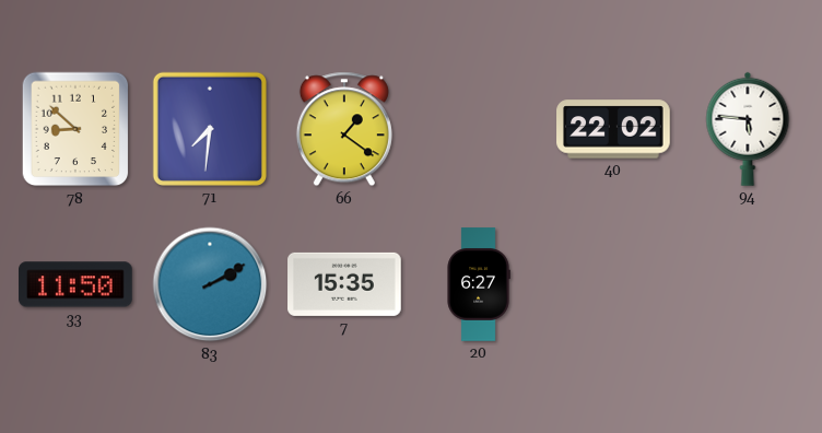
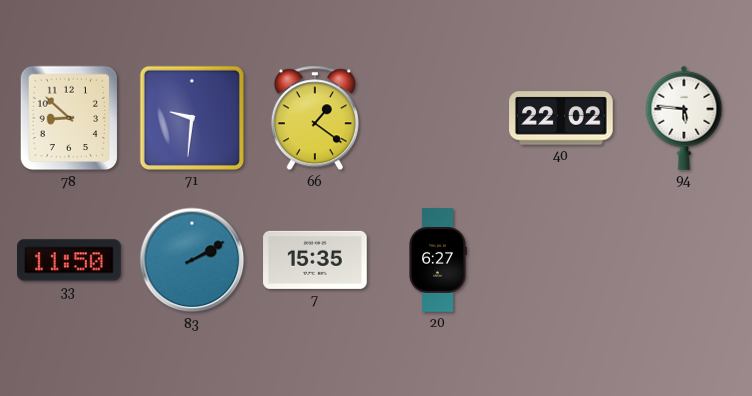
71: 7:31 -> 9:31
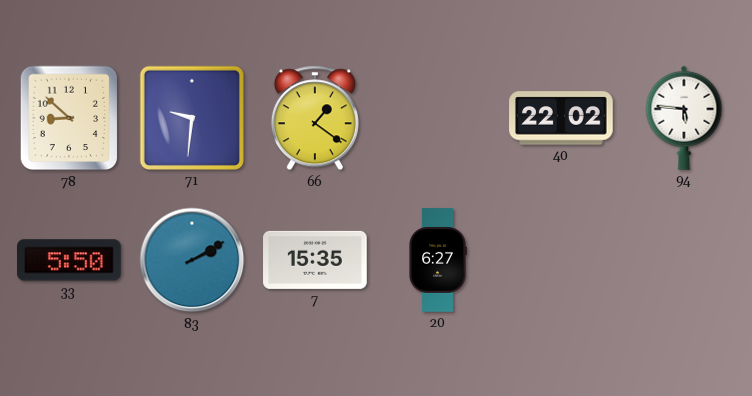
33: 11:50 -> 5:50
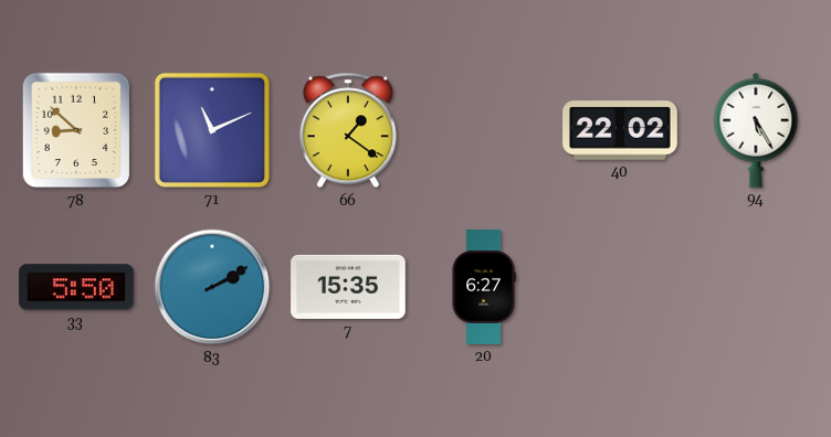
71: 9:31 -> 11:11
94: 5:46 -> 5:25
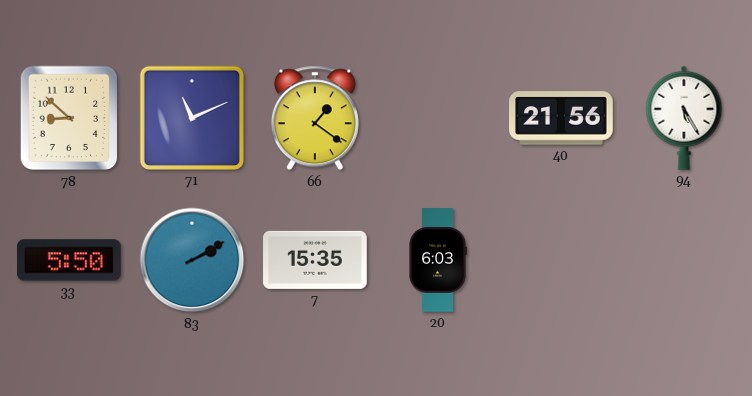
40: 22:02 -> 21:56
20: 6:27 -> 6:03
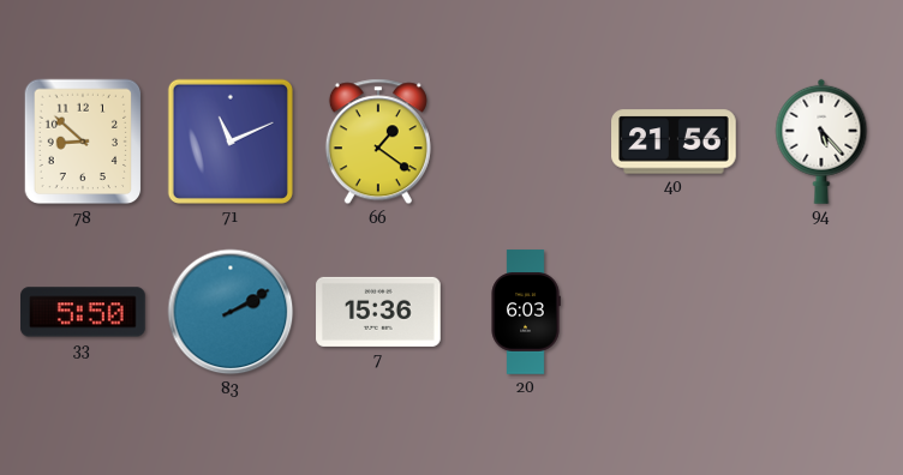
94: 5:25 -> 5:23
7: 15:35 -> 15:36
